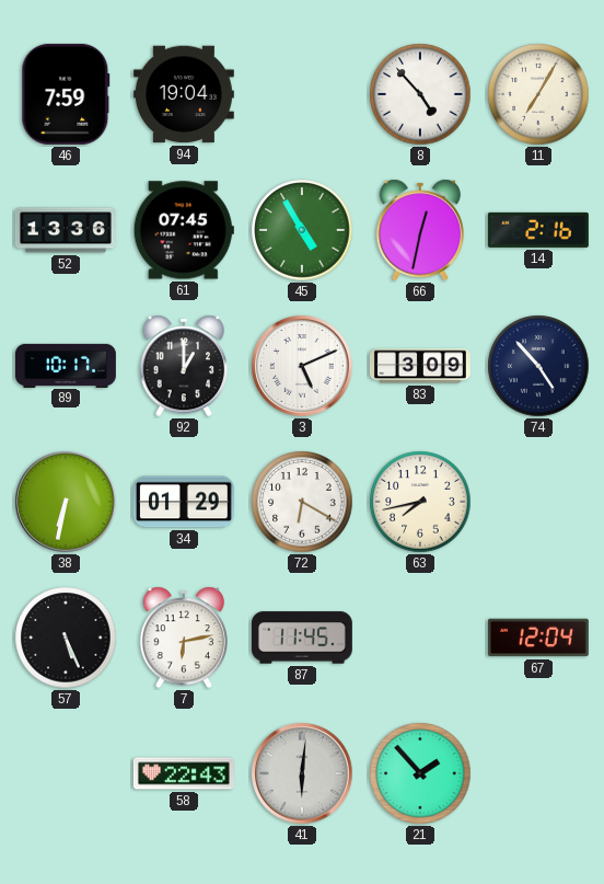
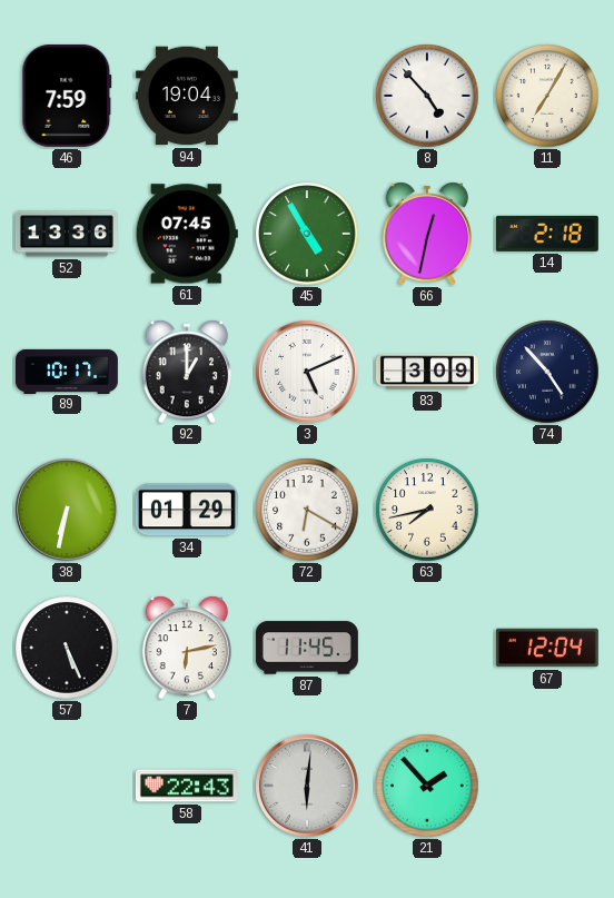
14: 2:16 -> 2:18
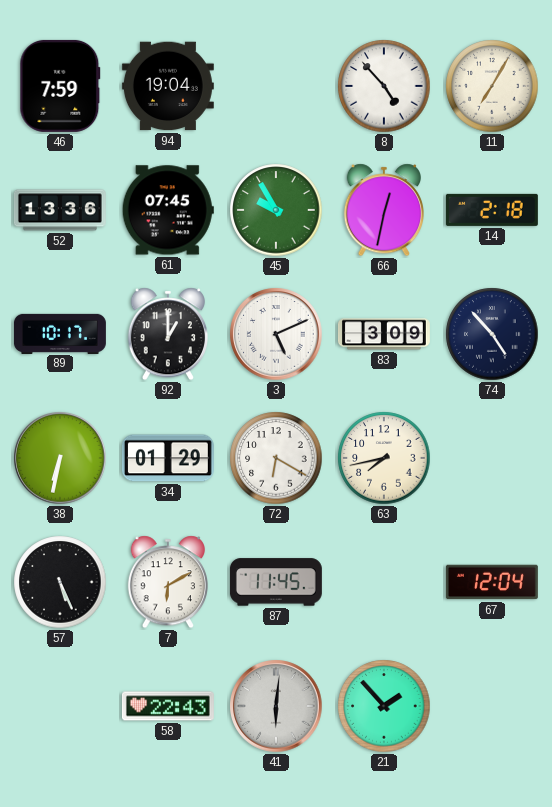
45: 4:55 -> 9:55
7: 6:13 -> 6:10
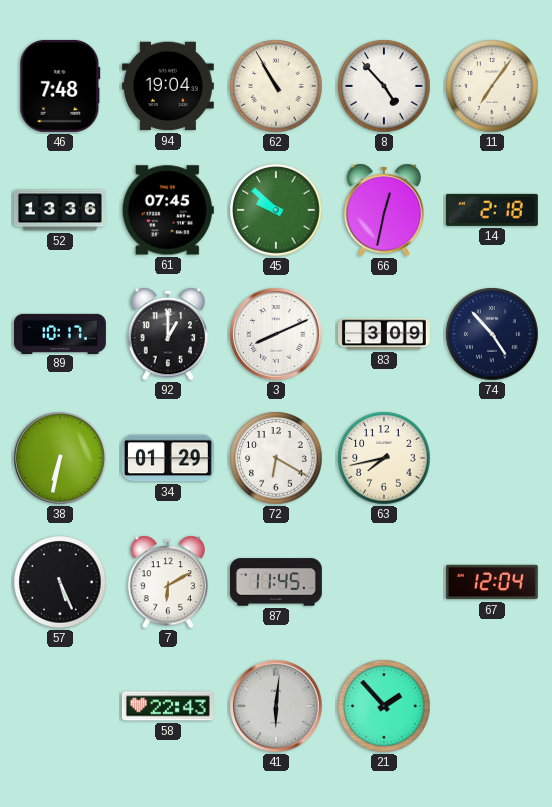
46: 7:59 -> 7:48
62: none -> 10:55
11: 7:05 -> 7:06
45: 9:55 -> 9:52
3: 5:11 -> 8:11
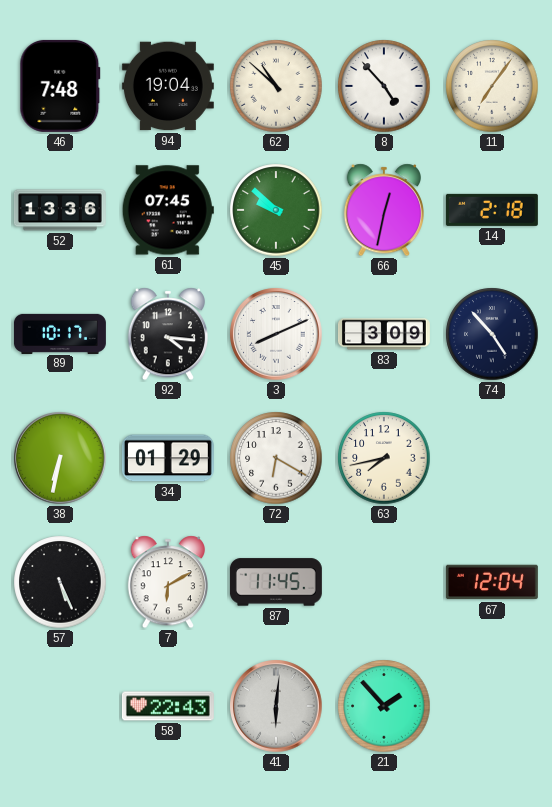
62: 10:55 -> 10:52
92: 1:00 -> 4:16
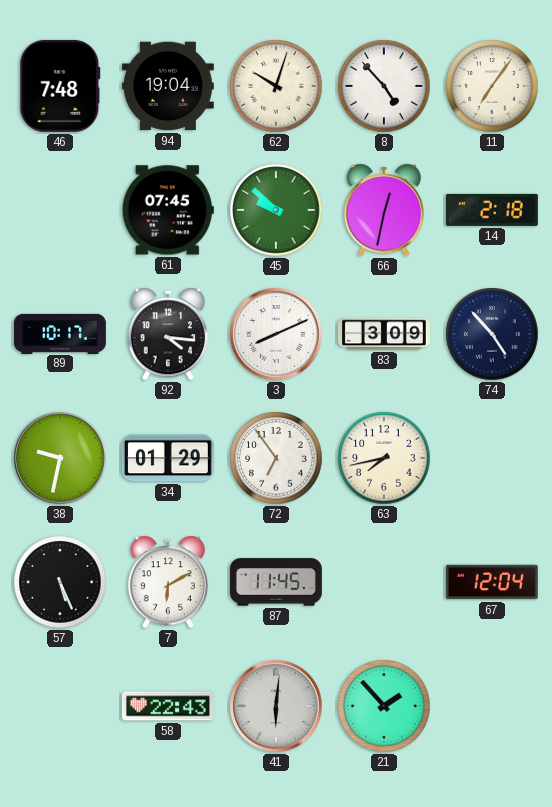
62: 10:52 -> 10:03
52: 13:36 -> none
38: 6:32 -> 9:32
72: 6:20 -> 6:54
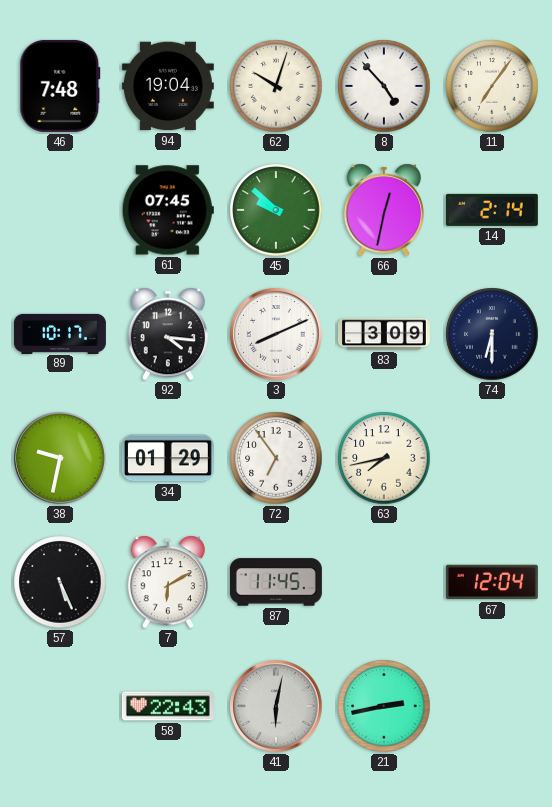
14: 2:18 -> 2:14
74: 4:53 -> 6:30
41: 6:01 -> 6:02
21: 1:53 -> 2:43
